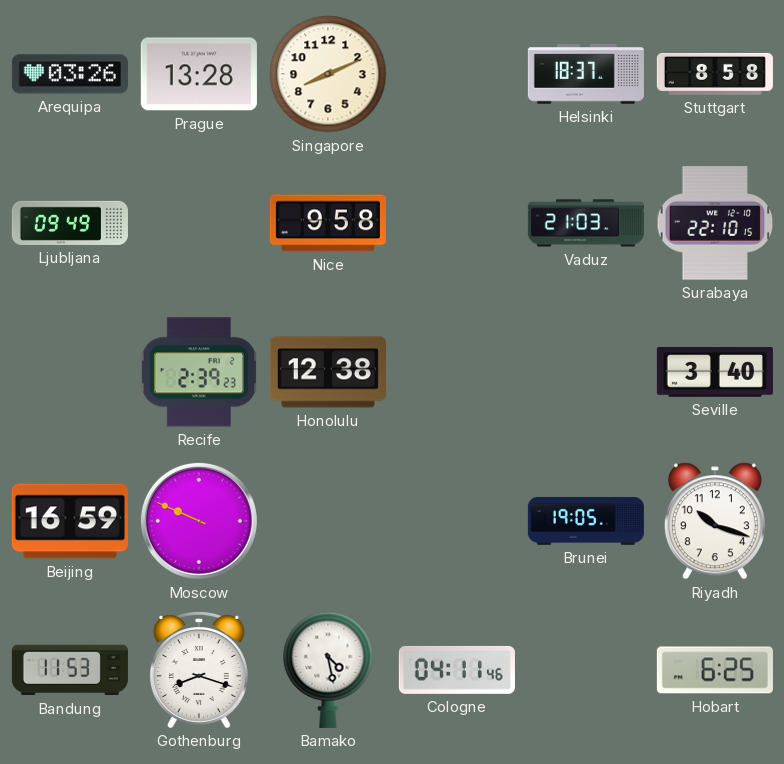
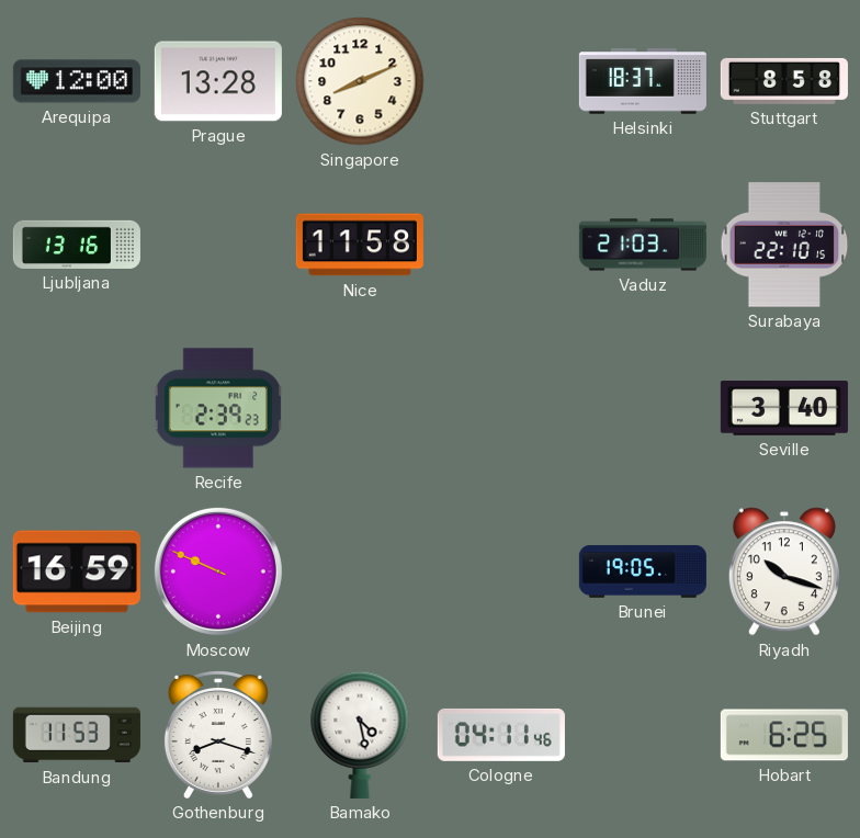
Arequipa: 03:26 -> 12:00
Ljubljana: 09:49 -> 13:16
Nice: 9:58 -> 11:58
Honolulu: 12:38 -> none
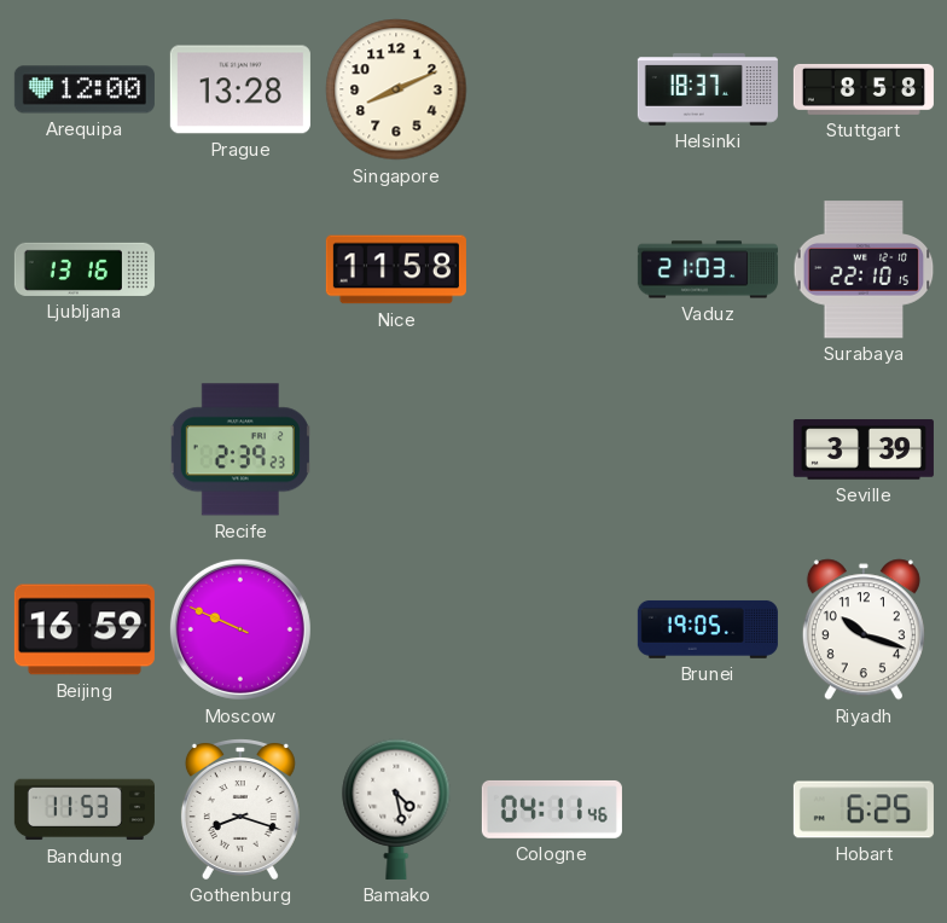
Seville: 3:40 -> 3:39
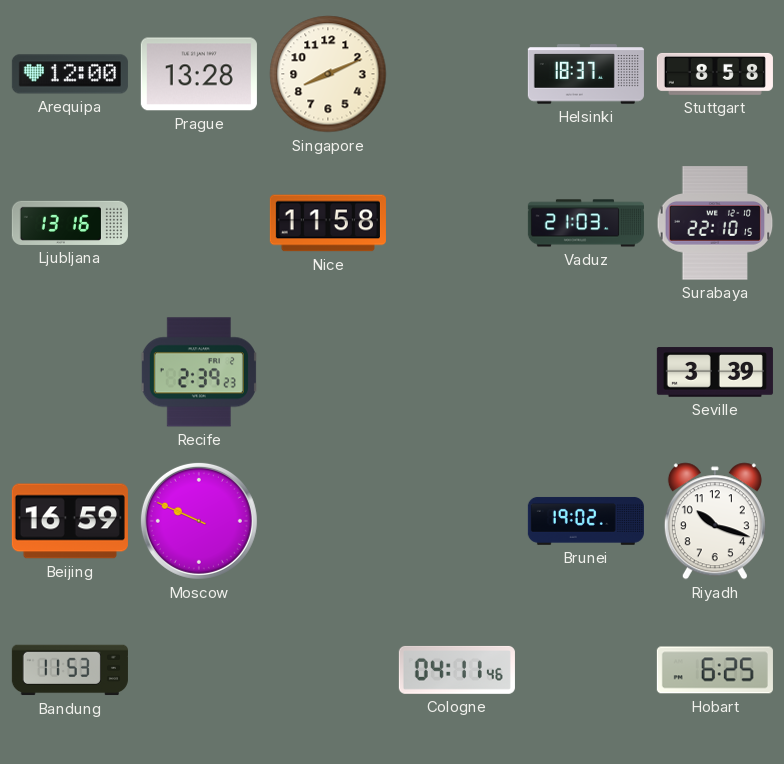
Brunei: 19:05 -> 19:02
Gothenburg: 8:18 -> none
Bamako: 4:28 -> none
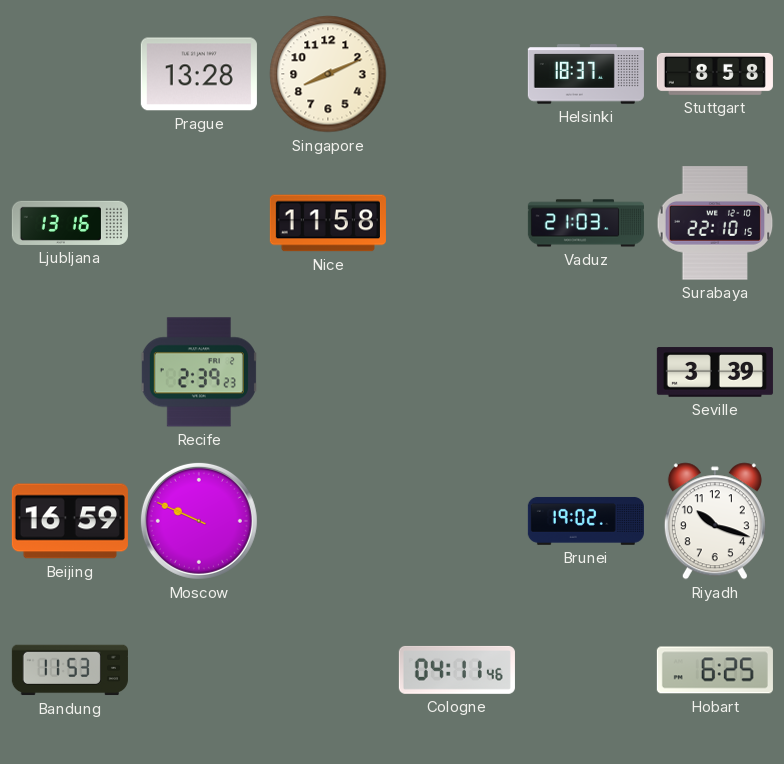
Arequipa: 12:00 -> none
